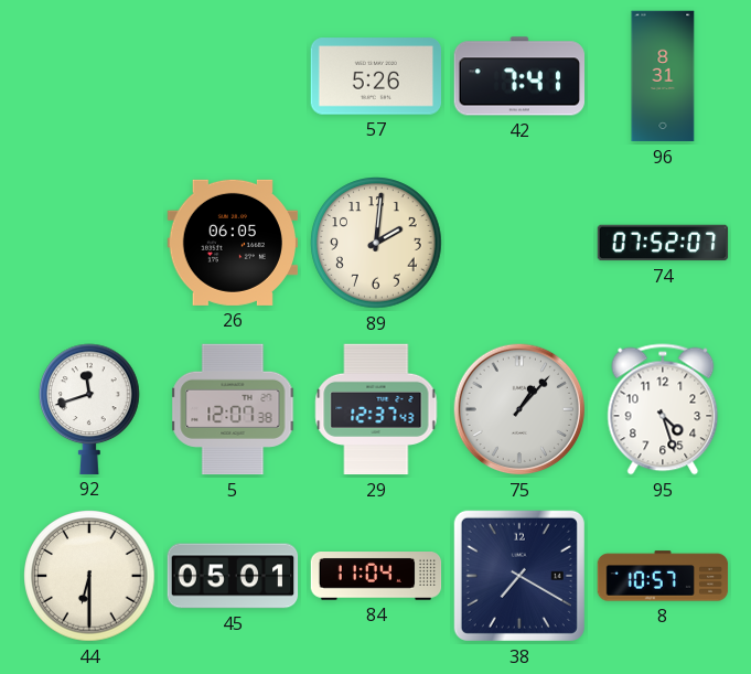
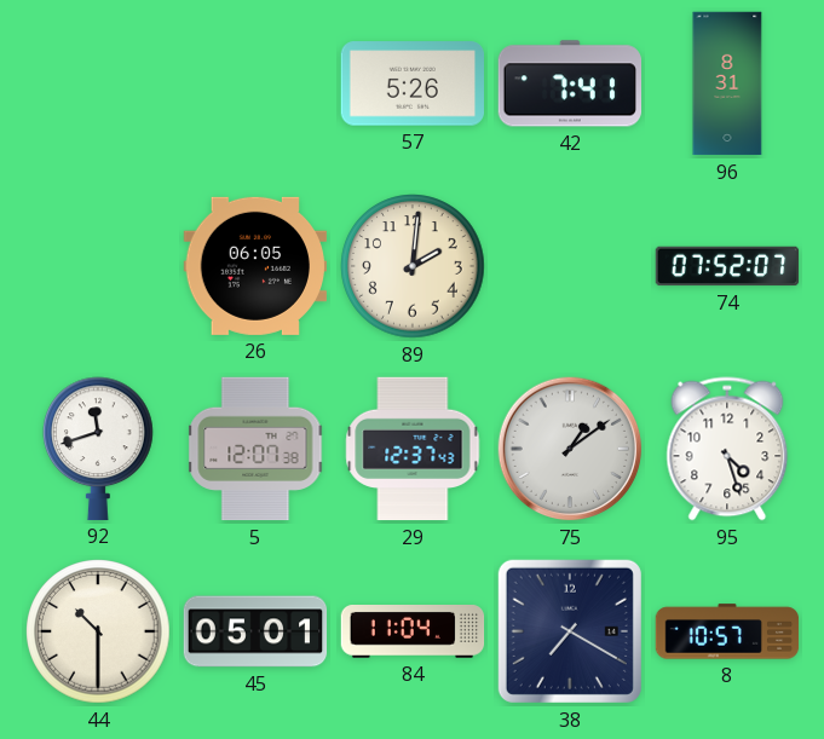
75: 1:07 -> 1:09
44: 6:30 -> 10:30
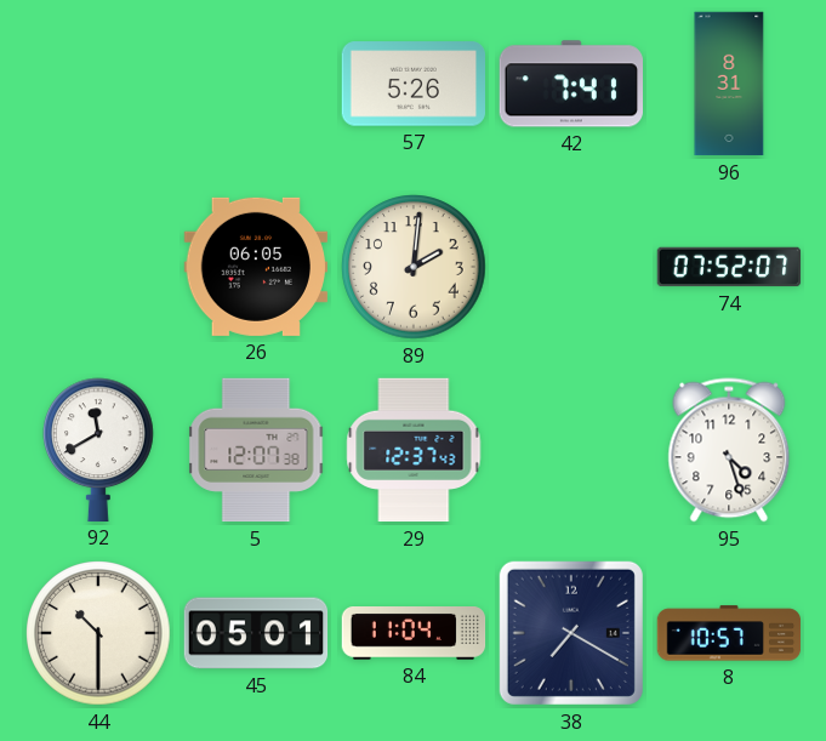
92: 11:42 -> 11:40
75: 1:09 -> none
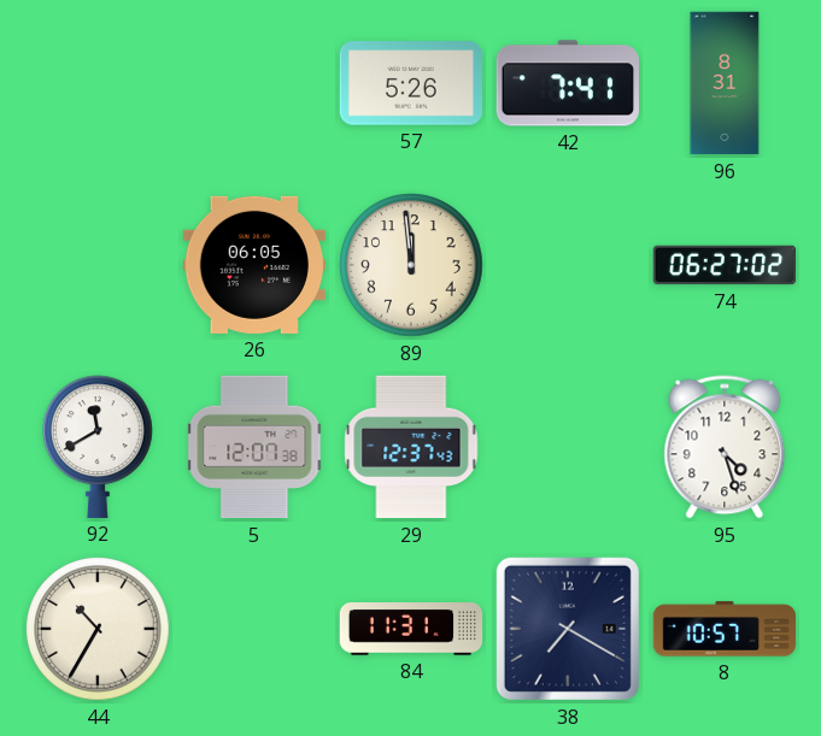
89: 2:01 -> 11:59
74: 07:52 -> 06:27
44: 10:30 -> 10:35
45: 05:01 -> none
84: 11:04 -> 11:31
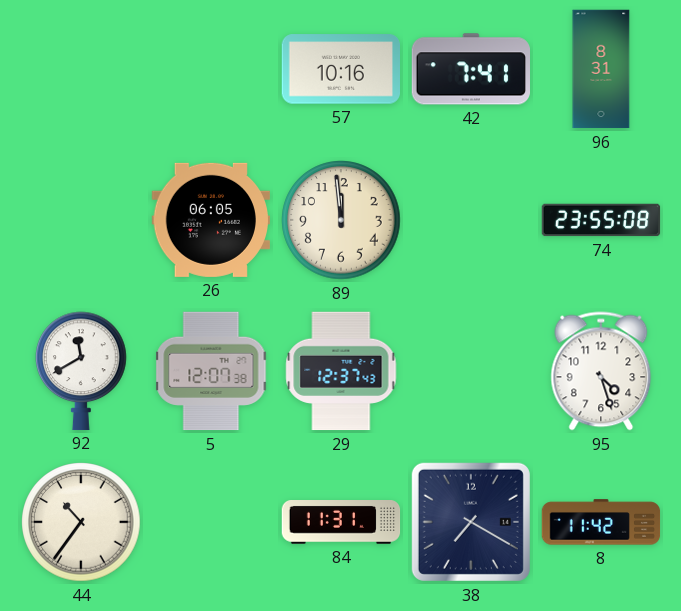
57: 5:26 -> 10:16
74: 06:27 -> 23:55
44: 10:35 -> 10:36
8: 10:57 -> 11:42
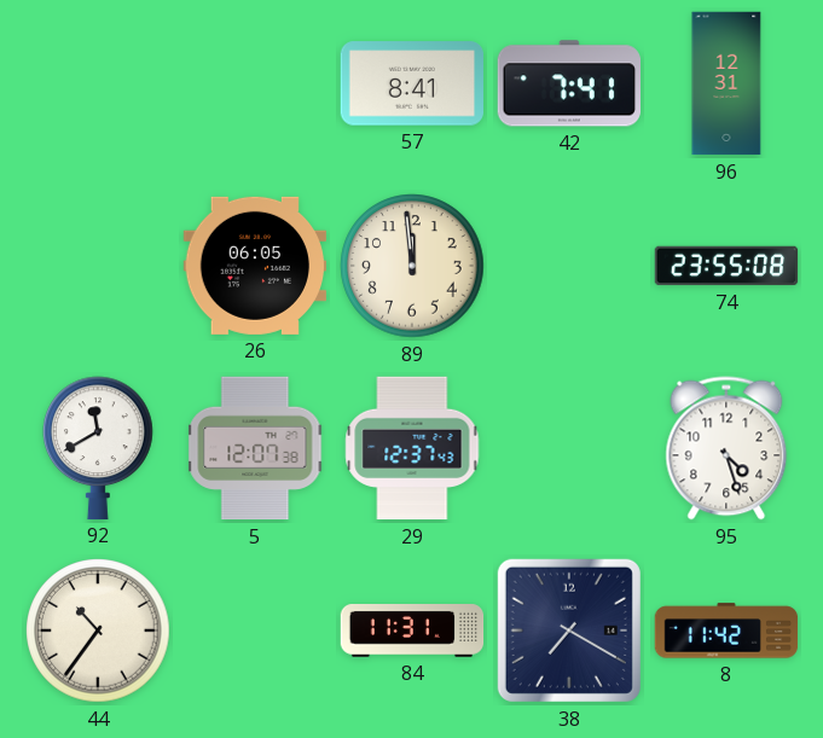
57: 10:16 -> 8:41
96: 8:31 -> 12:31
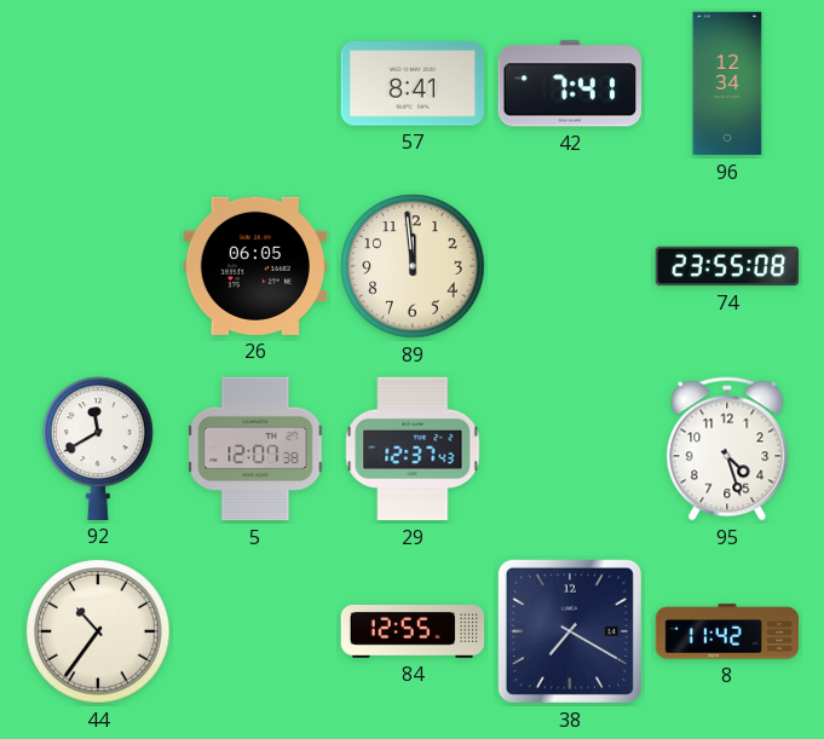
96: 12:31 -> 12:34
84: 11:31 -> 12:55
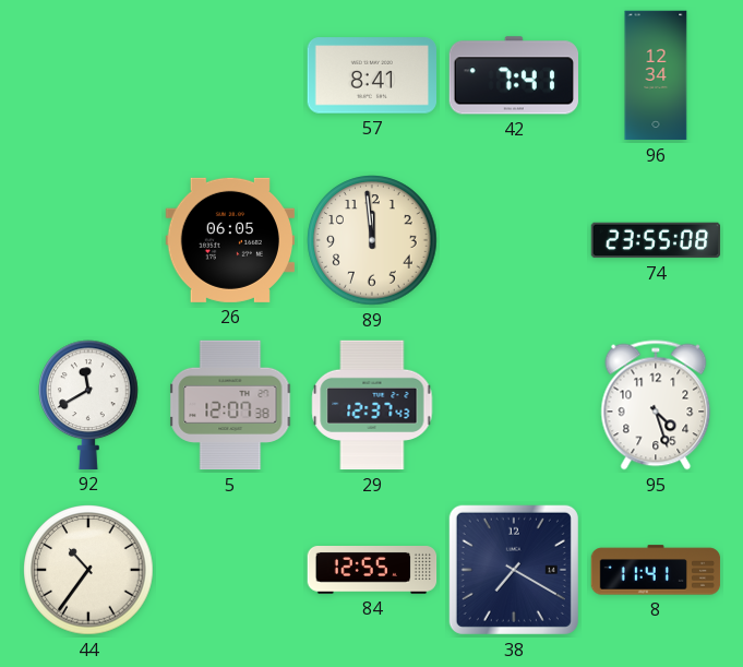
8: 11:42 -> 11:41
